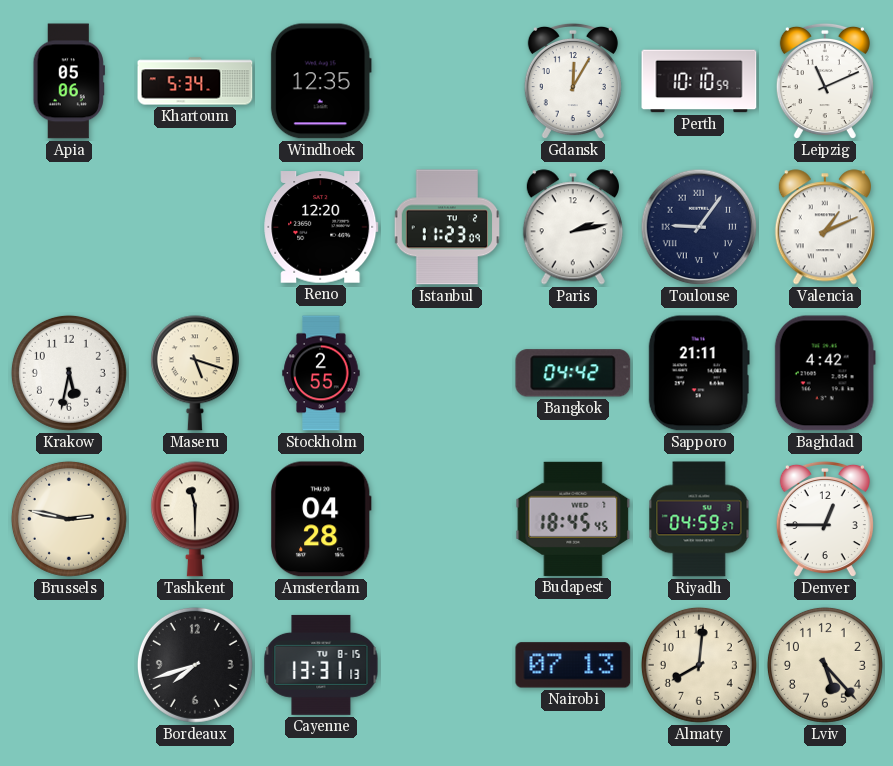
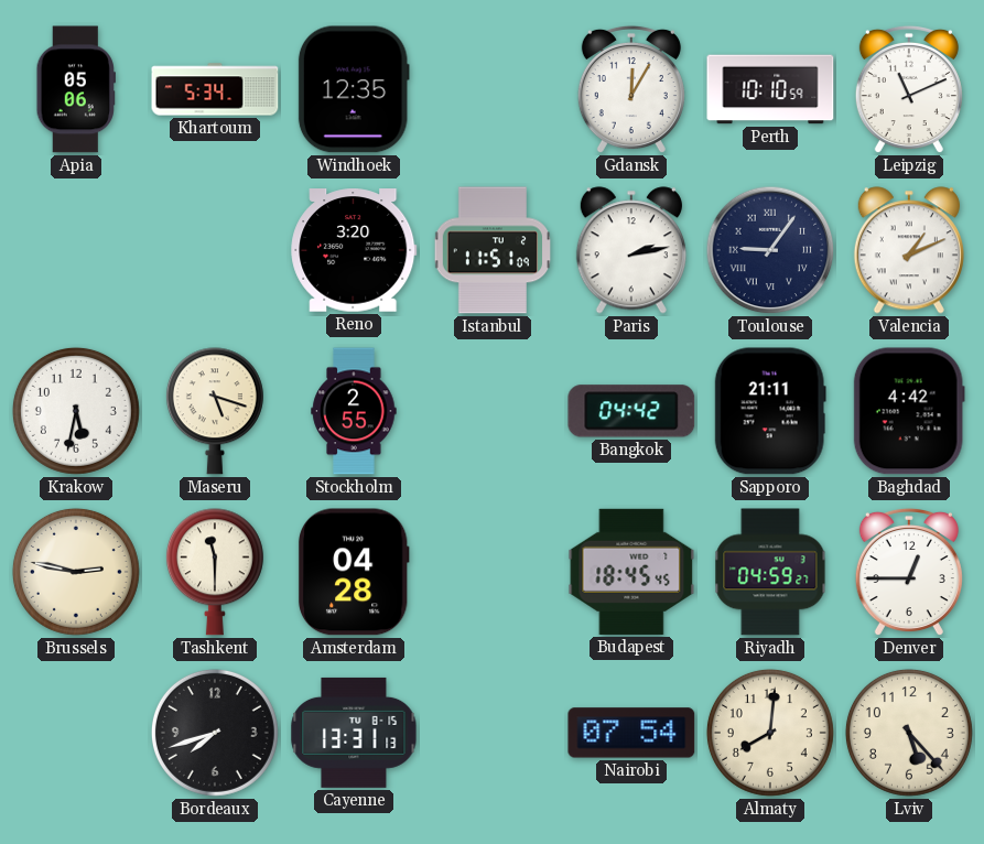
Reno: 12:20 -> 3:20
Istanbul: 11:23 -> 11:51
Nairobi: 07:13 -> 07:54
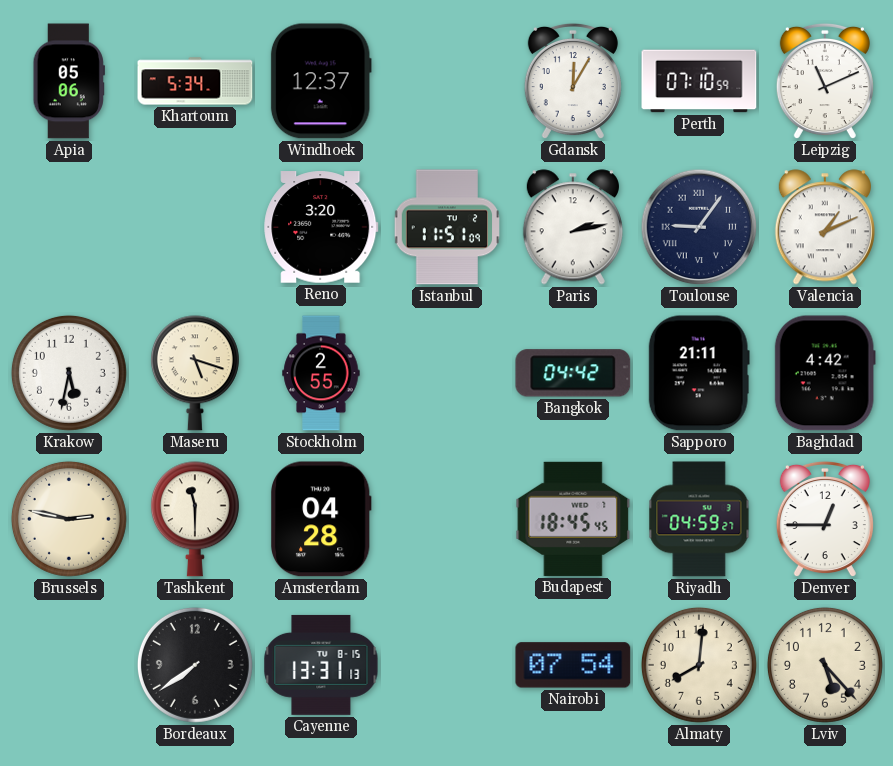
Windhoek: 12:35 -> 12:37
Perth: 10:10 -> 07:10
Bordeaux: 7:42 -> 7:39
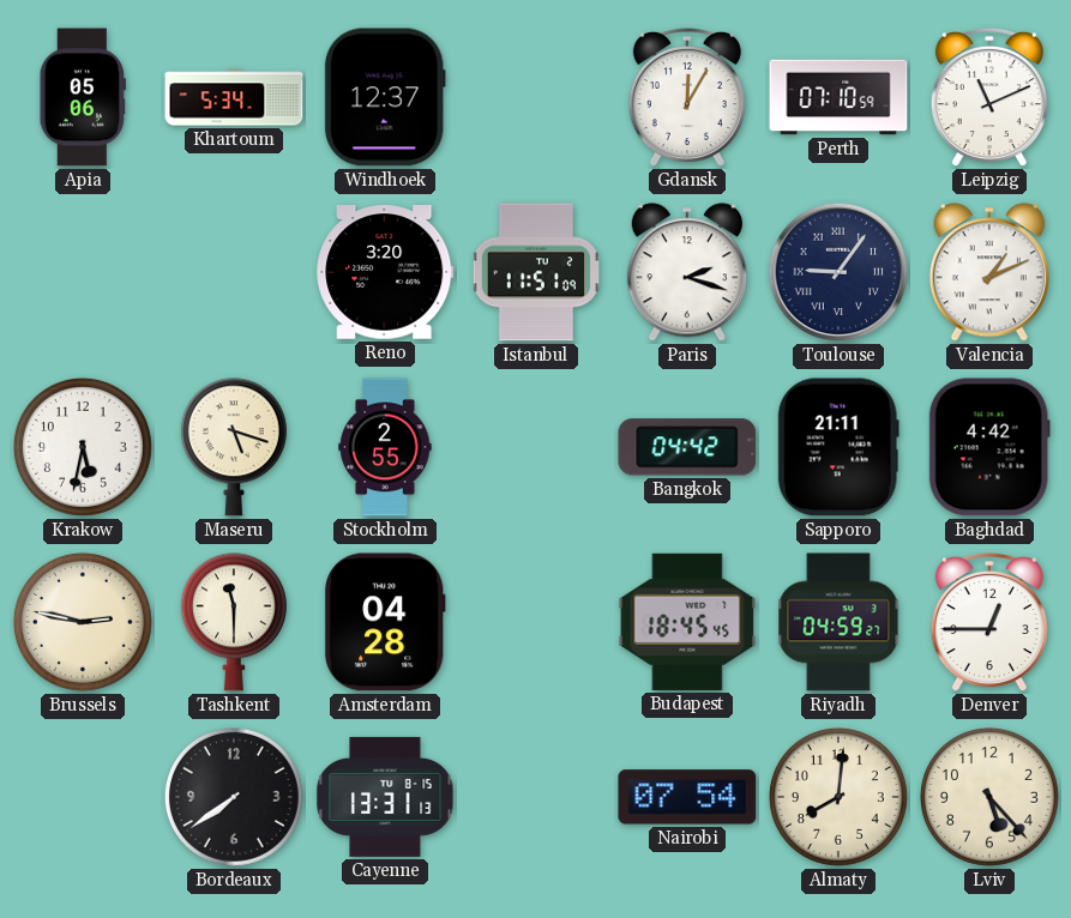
Paris: 2:13 -> 2:18
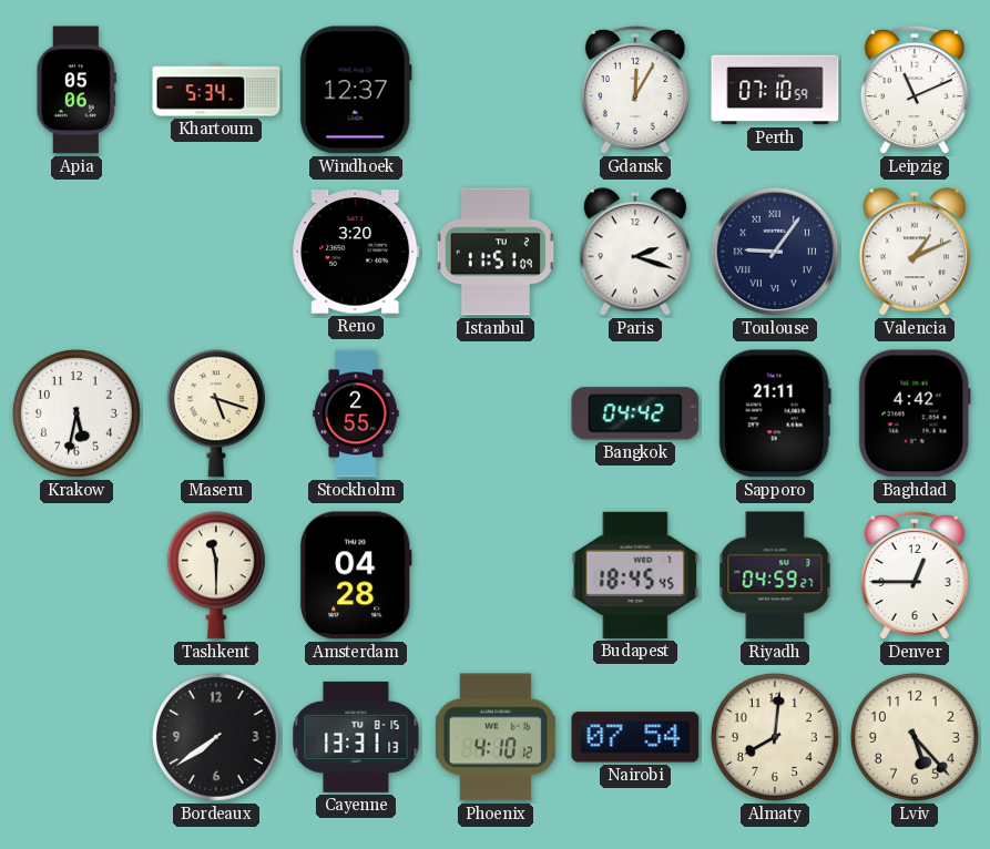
Brussels: 2:47 -> none
Phoenix: none -> 4:10
